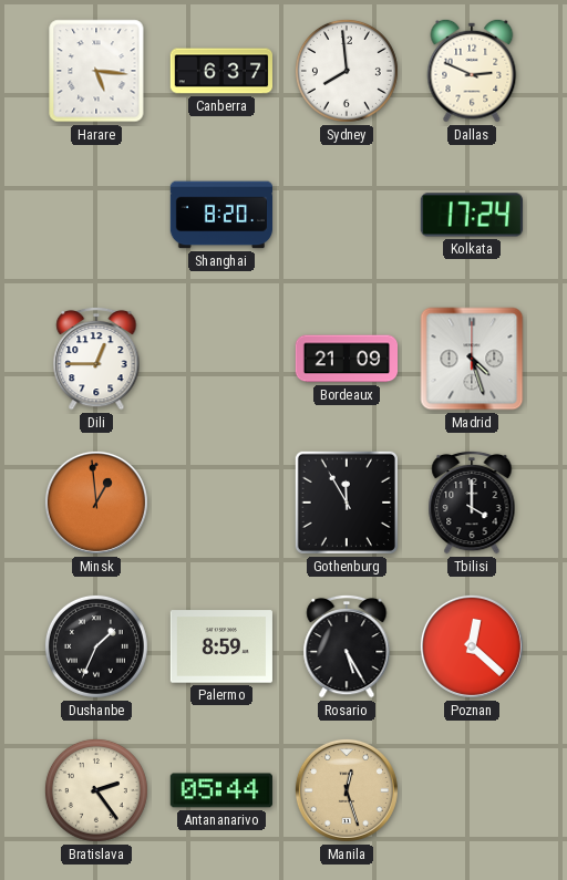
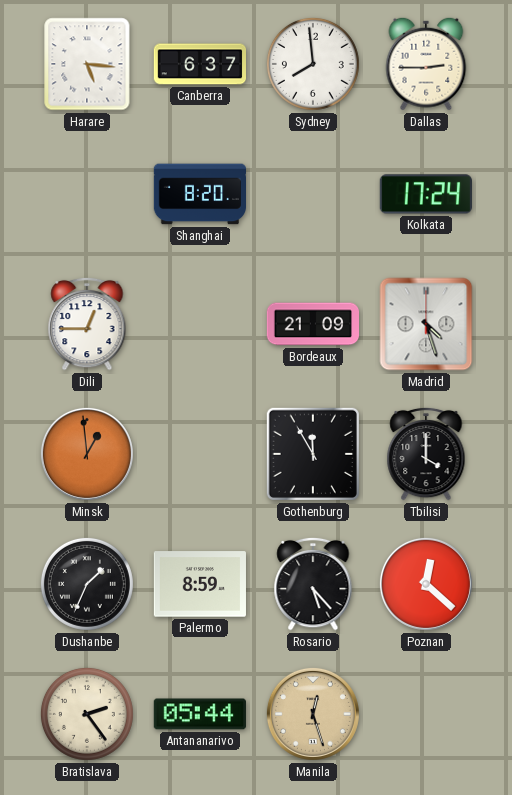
Dallas: 2:49 -> 2:45
Rosario: 5:25 -> 5:23
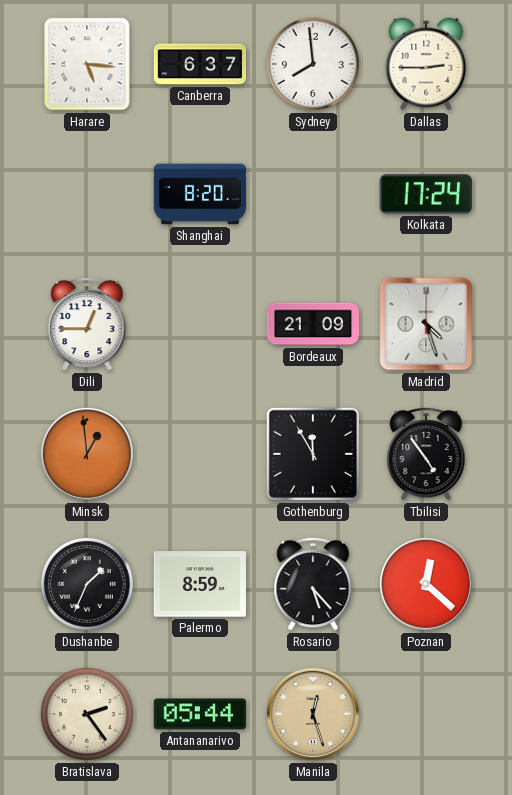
Tbilisi: 4:00 -> 4:54
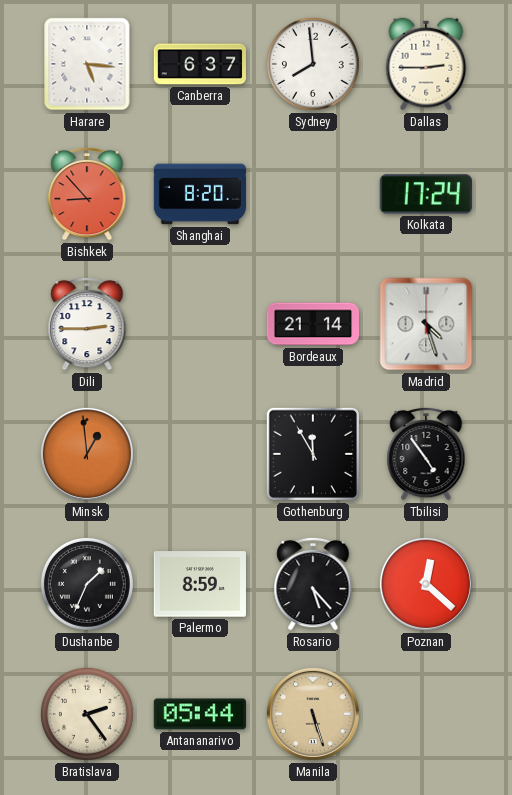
Bishkek: none -> 8:53
Dili: 12:45 -> 2:45
Bordeaux: 21:09 -> 21:14
Manila: 12:27 -> 5:27
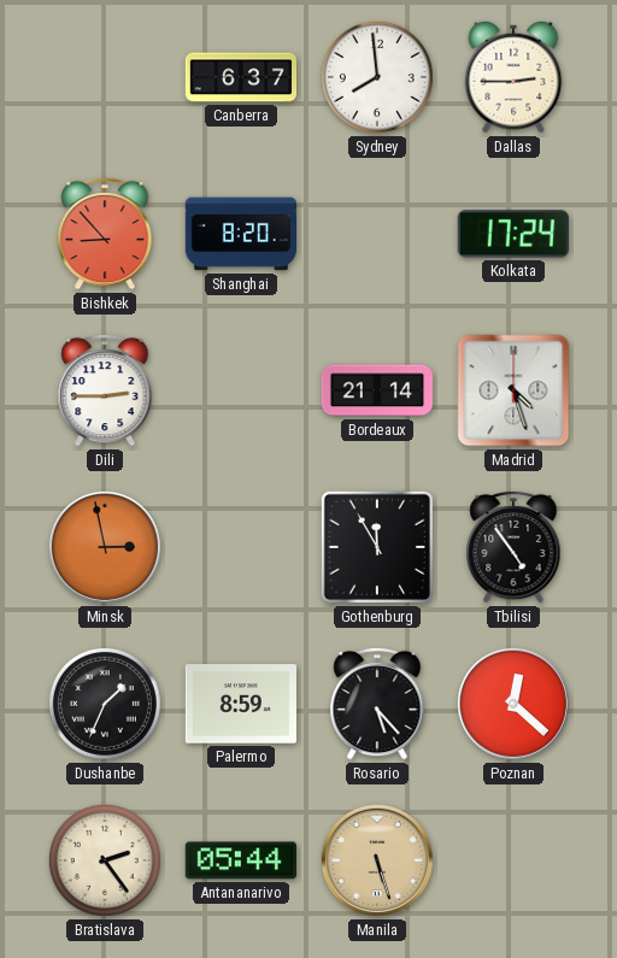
Harare: 5:16 -> none
Minsk: 12:59 -> 2:58
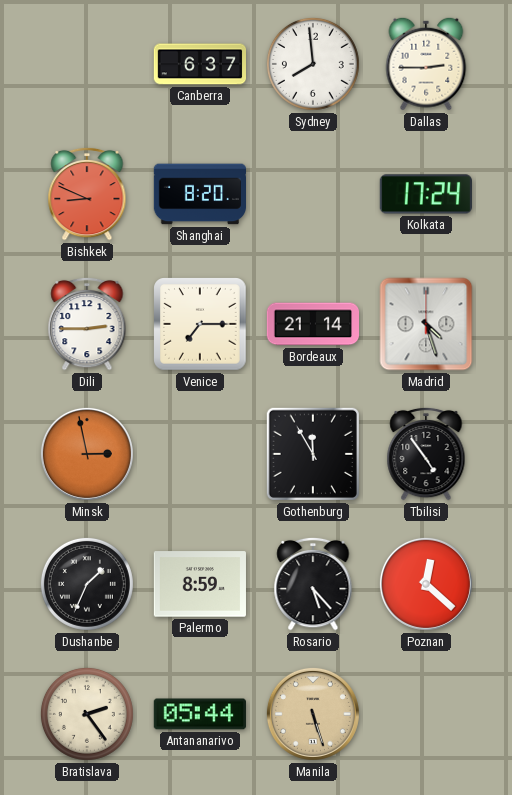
Bishkek: 8:53 -> 8:49
Venice: none -> 7:15
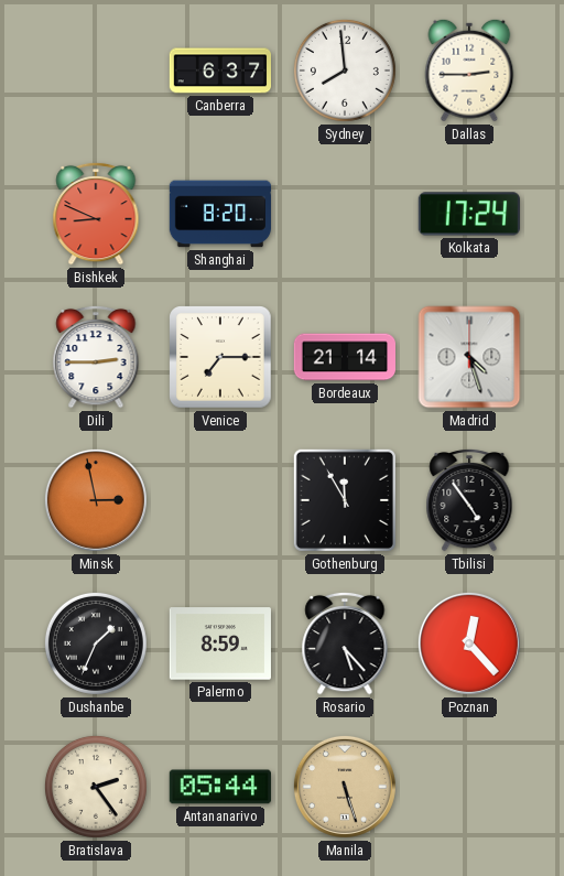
Poznan: 12:22 -> 12:23
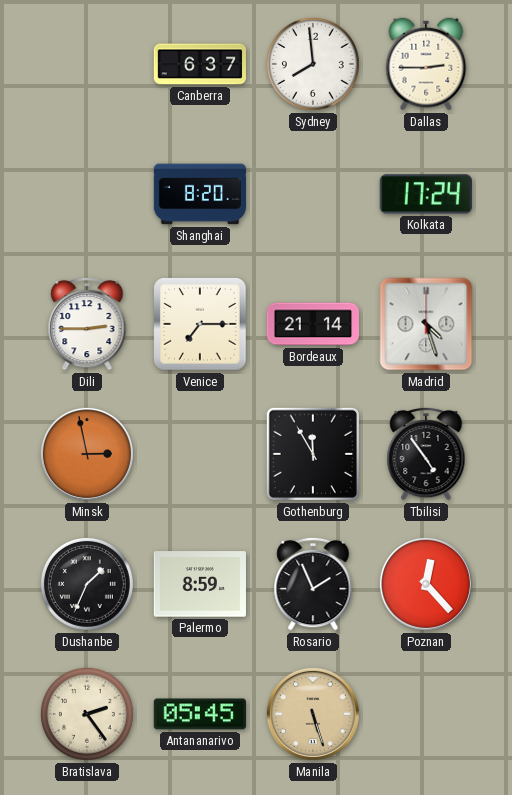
Bishkek: 8:49 -> none
Rosario: 5:23 -> 1:56
Antananarivo: 05:44 -> 05:45
